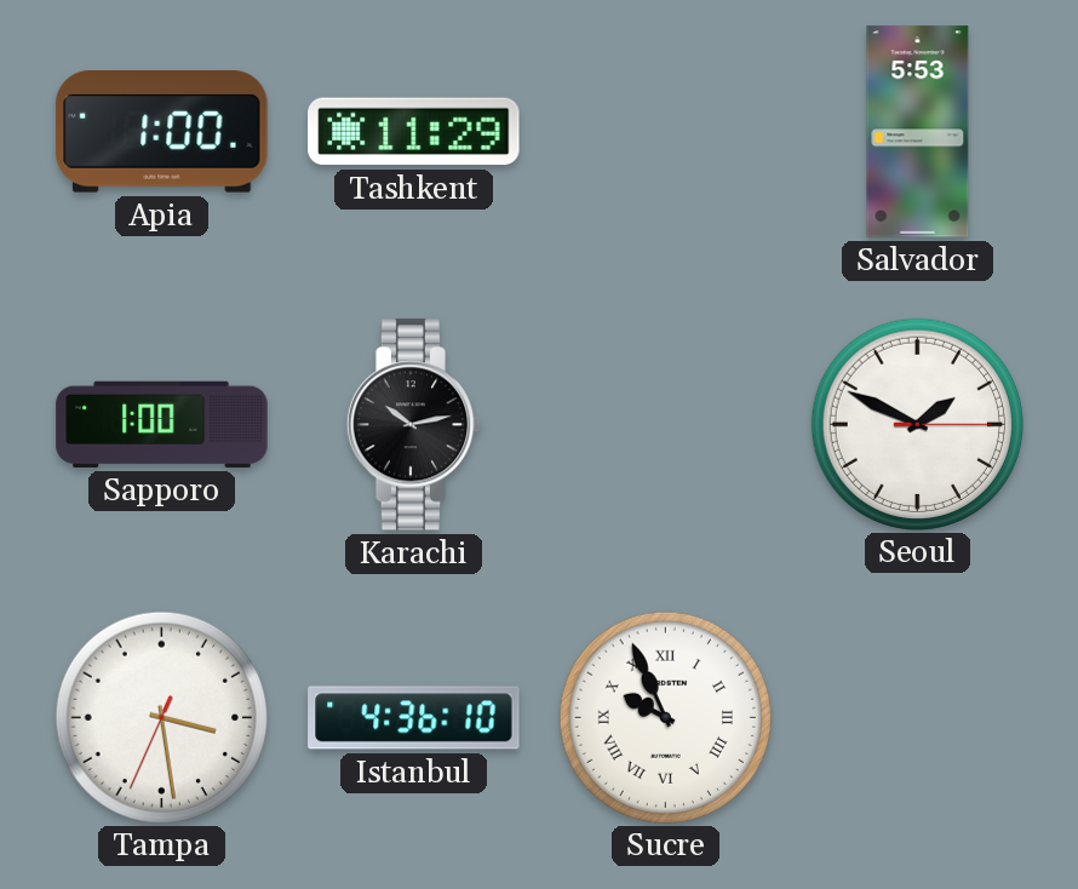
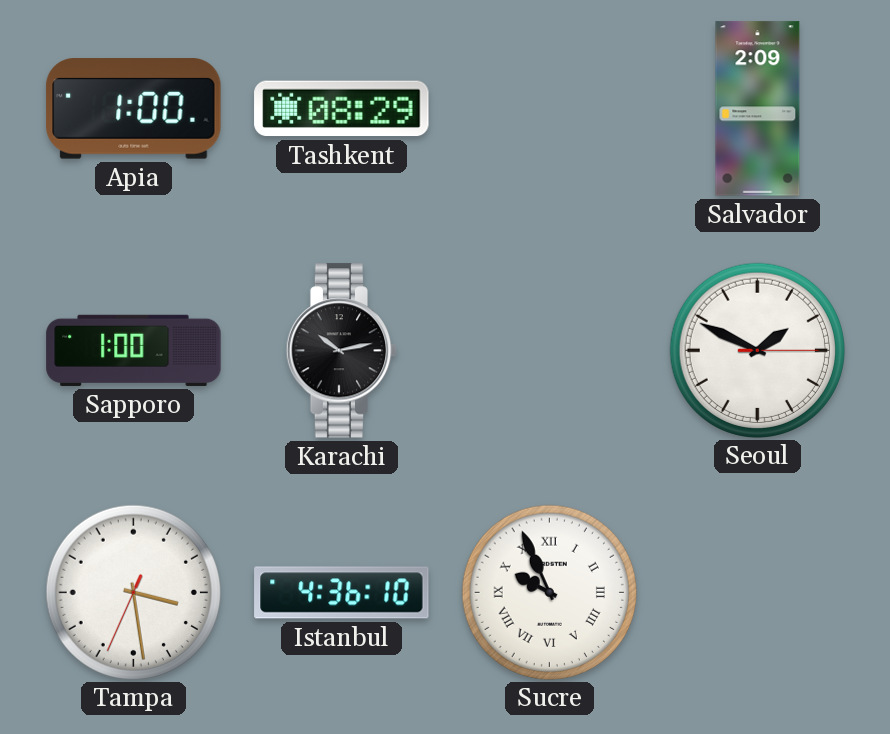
Tashkent: 11:29 -> 08:29
Salvador: 5:53 -> 2:09
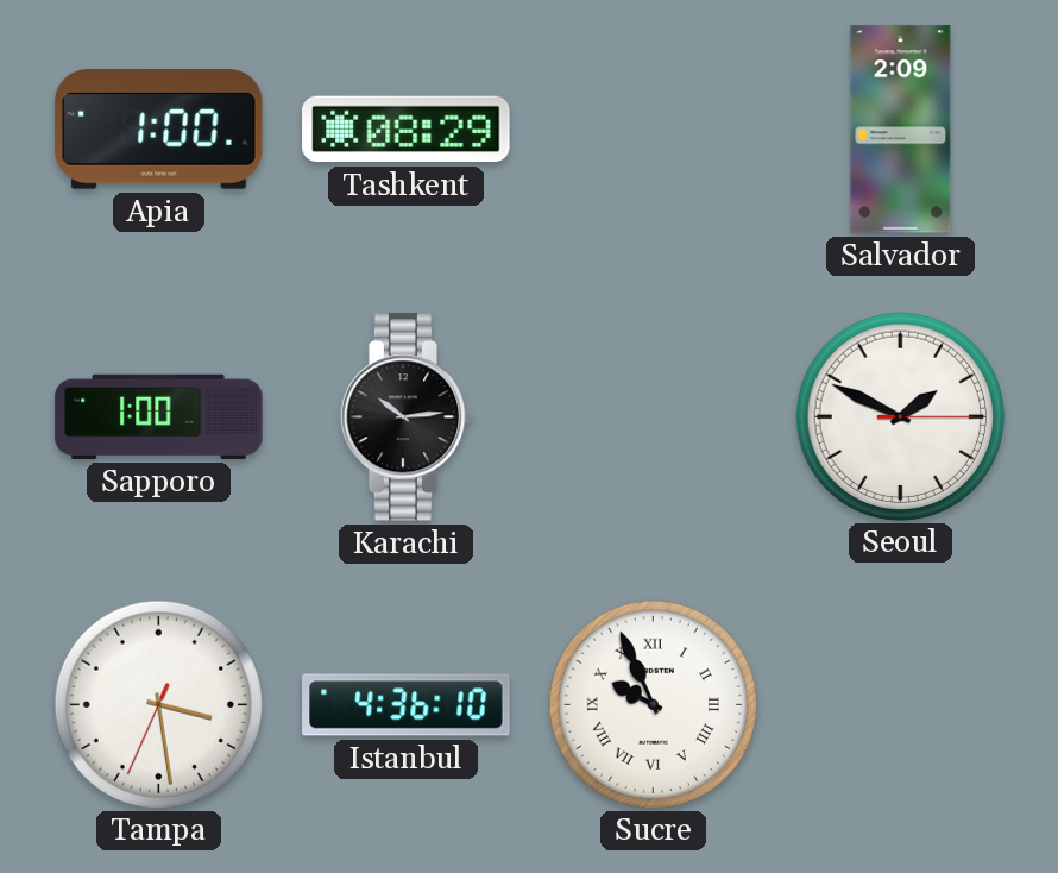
Karachi: 10:13 -> 10:14
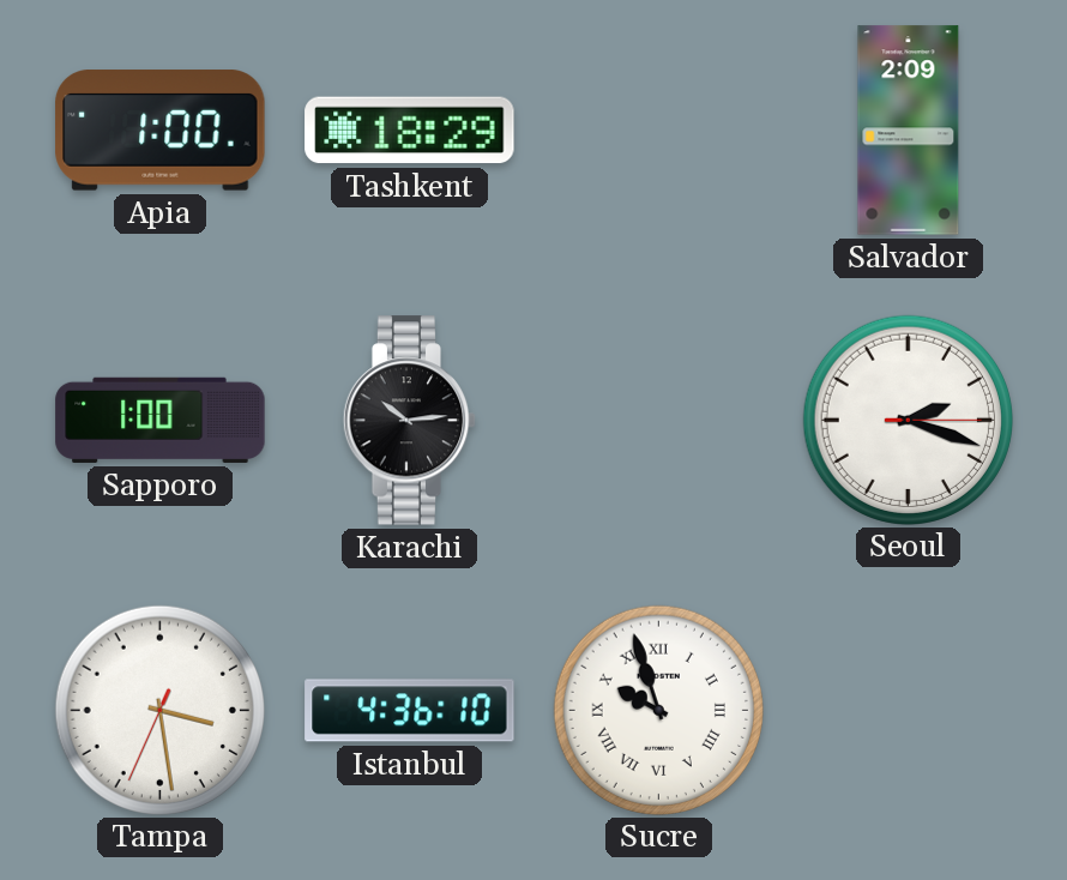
Tashkent: 08:29 -> 18:29
Seoul: 1:49 -> 2:18
Sucre: 9:56 -> 9:57
